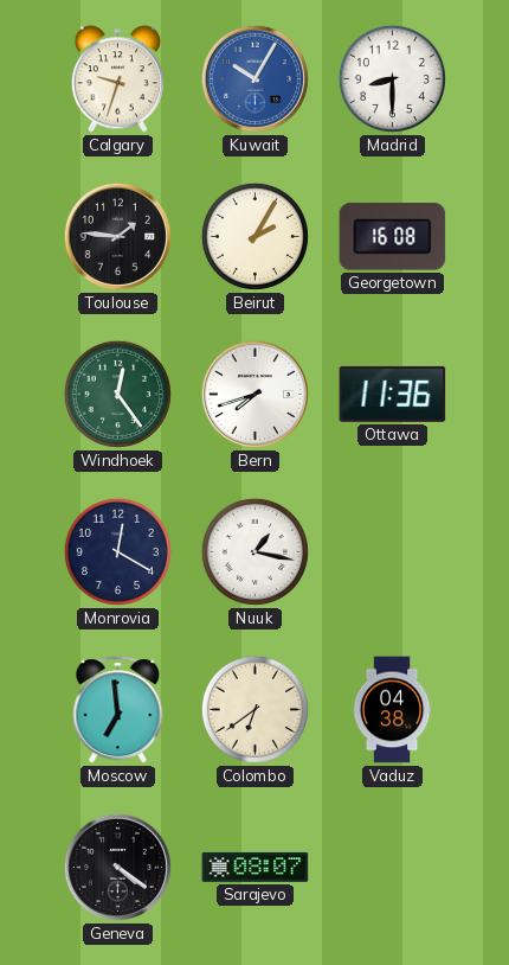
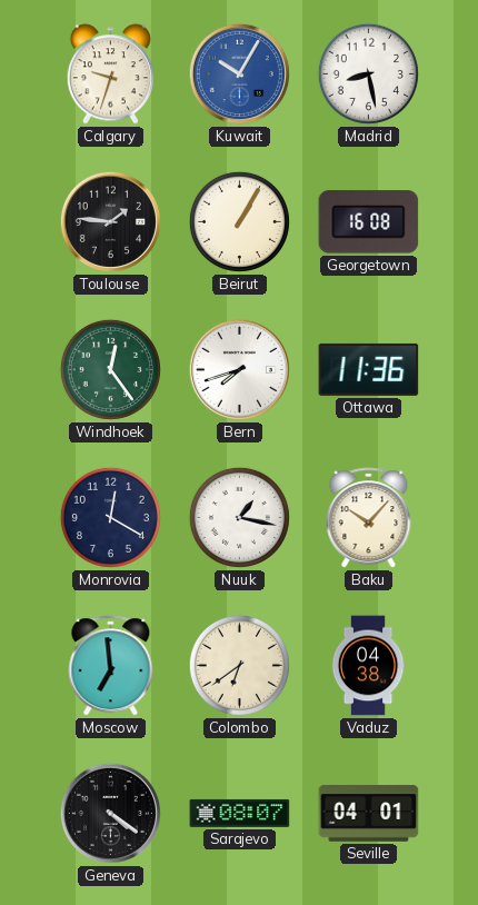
Madrid: 8:30 -> 8:28
Beirut: 2:05 -> 1:05
Baku: none -> 10:07
Seville: none -> 04:01
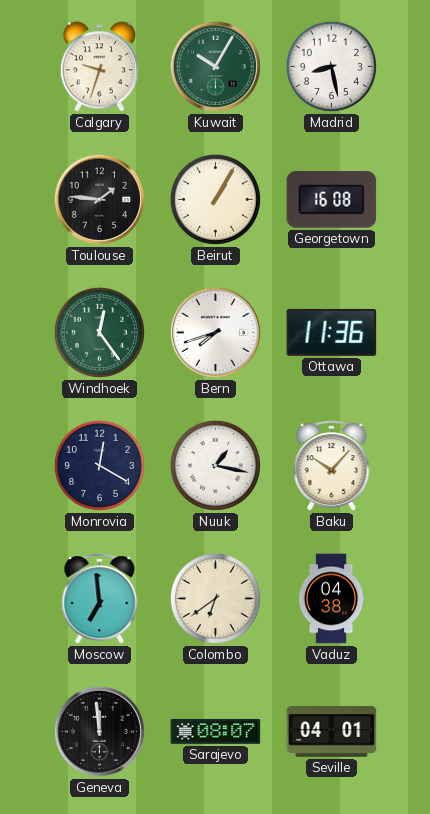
Kuwait dial: blue -> green
Geneva: 4:21 -> 11:59
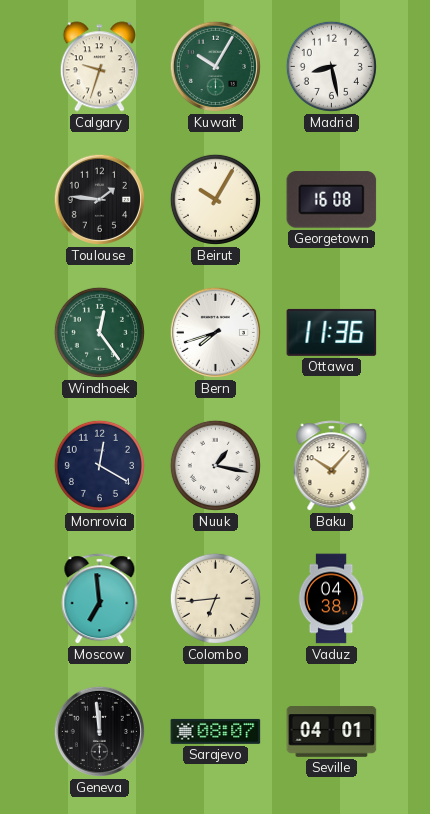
Beirut: 1:05 -> 10:05
Colombo: 6:39 -> 6:44
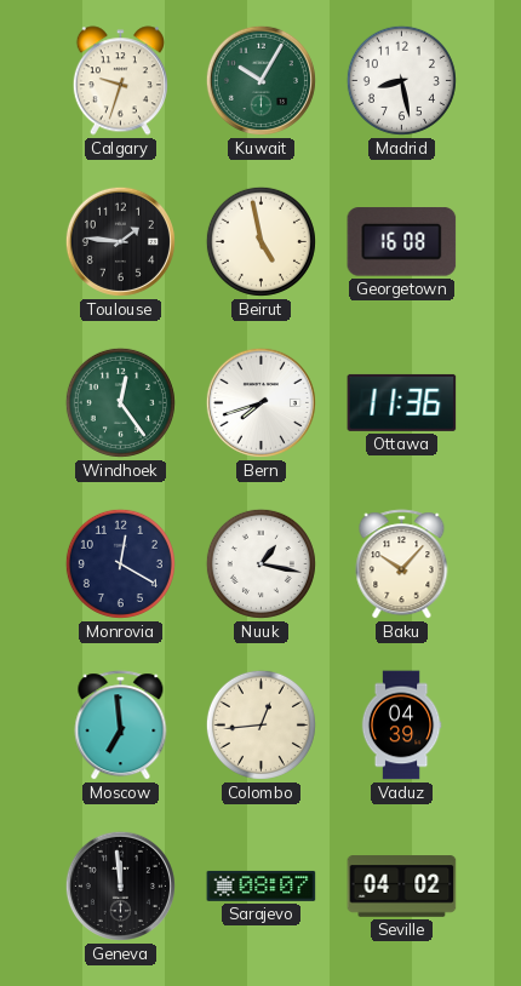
Beirut: 10:05 -> 4:58
Colombo: 6:44 -> 12:44
Vaduz: 04:38 -> 04:39
Seville: 04:01 -> 04:02
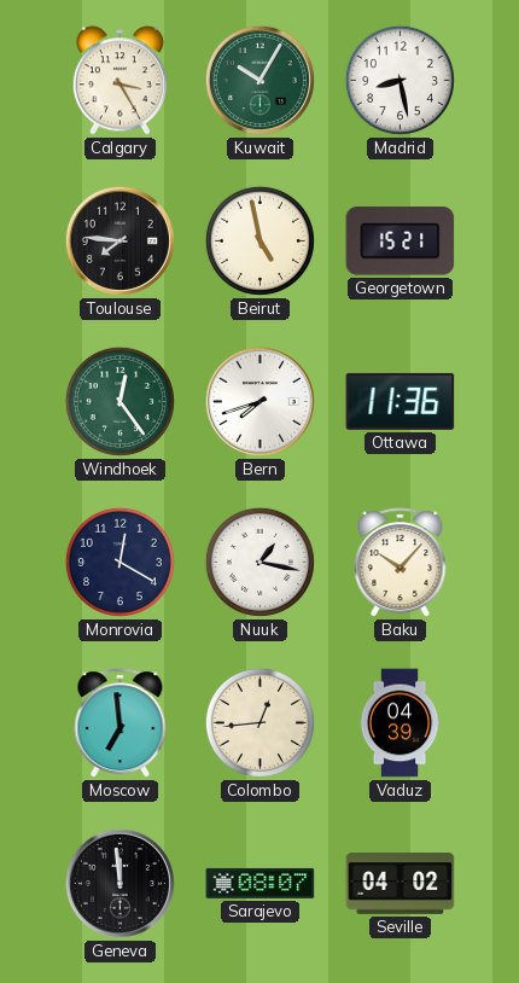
Calgary: 9:33 -> 3:25
Toulouse: 1:46 -> 7:46
Georgetown: 16:08 -> 15:21
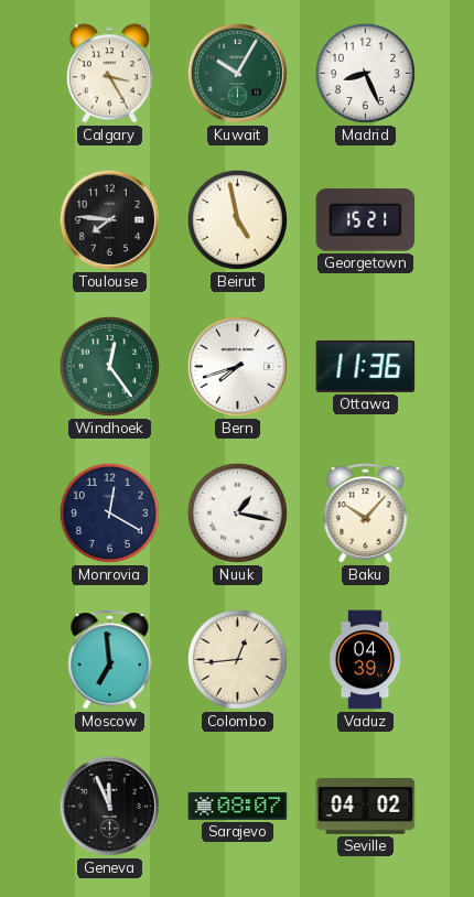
Madrid: 8:28 -> 8:26
Geneva: 11:59 -> 11:56
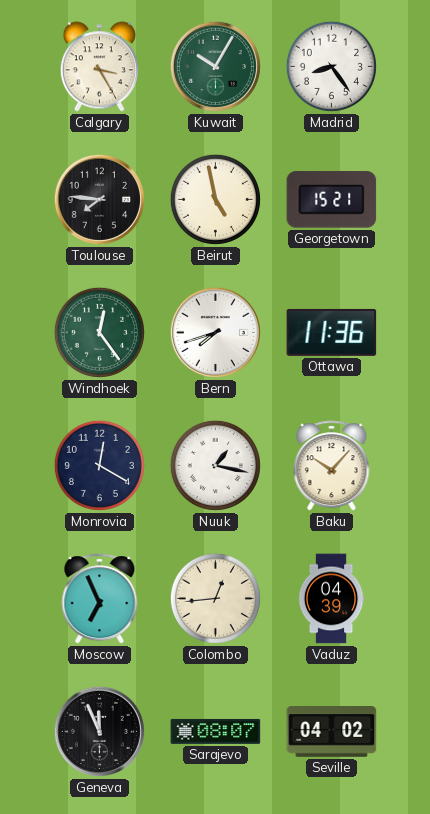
Madrid: 8:26 -> 8:24
Moscow: 6:59 -> 6:56
